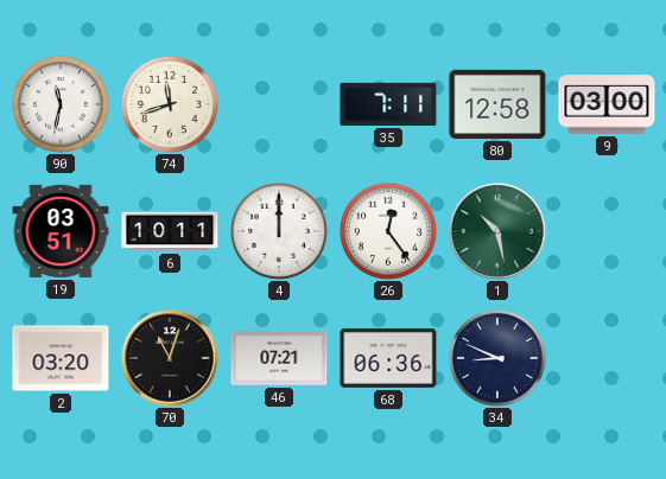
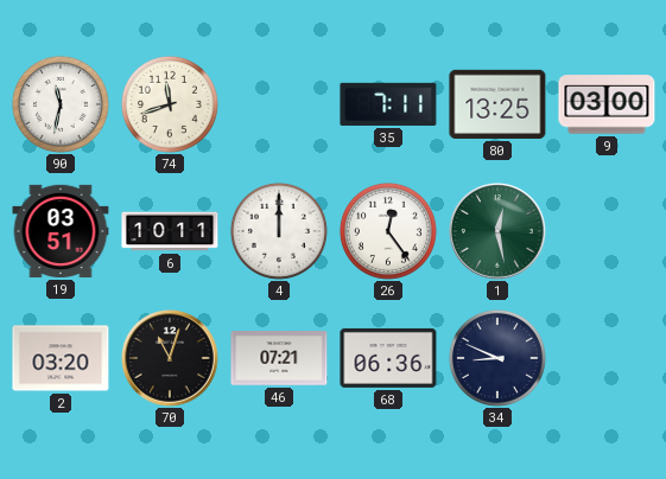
80: 12:58 -> 13:25
1: 10:28 -> 12:28
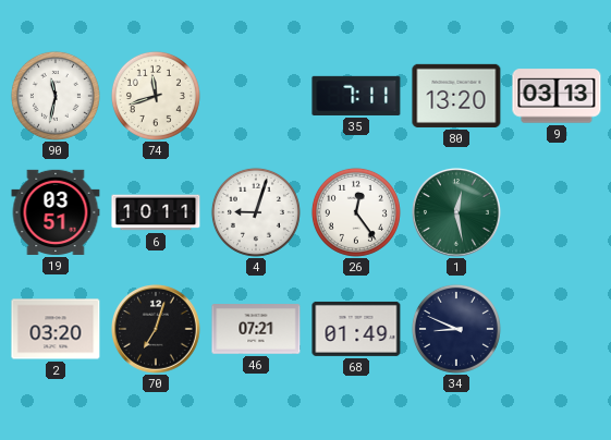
80: 13:25 -> 13:20
9: 03:00 -> 03:13
4: 12:00 -> 9:03
70: 11:03 -> 7:03
68: 06:36 -> 01:49
